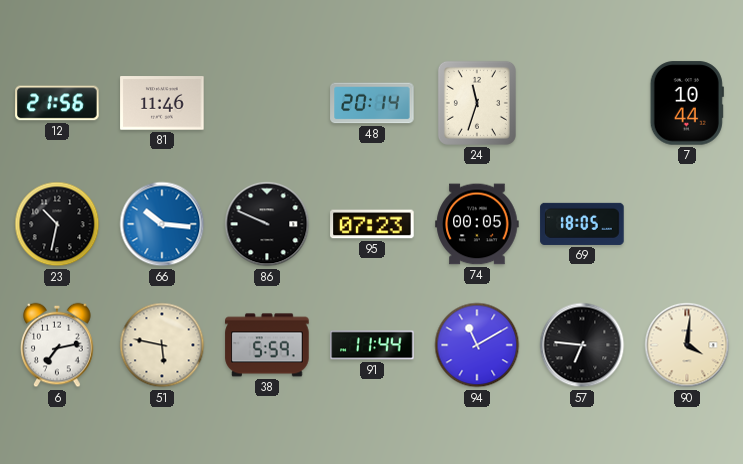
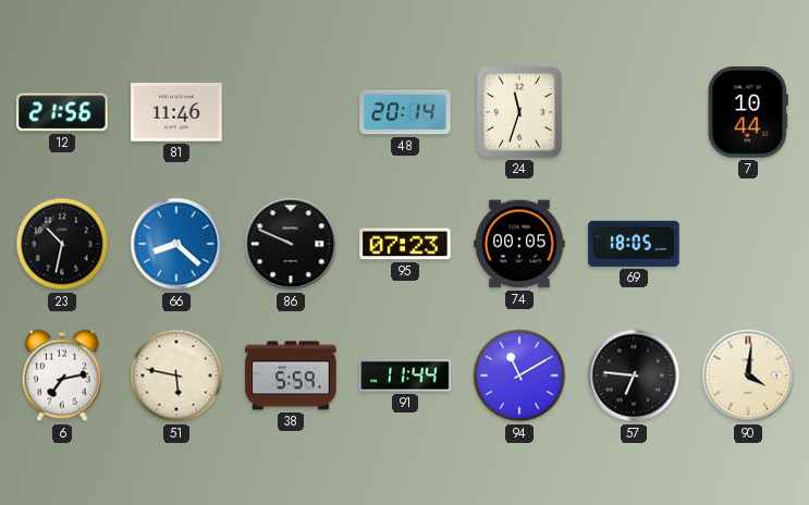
66: 10:16 -> 8:22
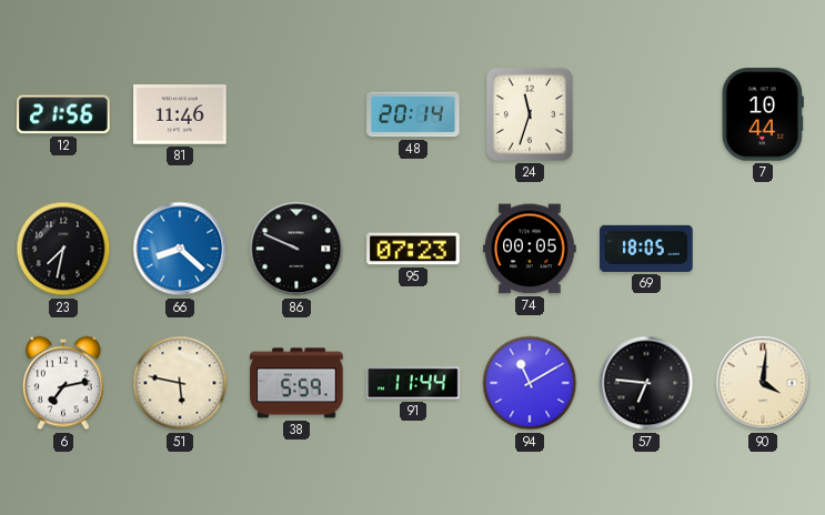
23: 10:32 -> 7:32
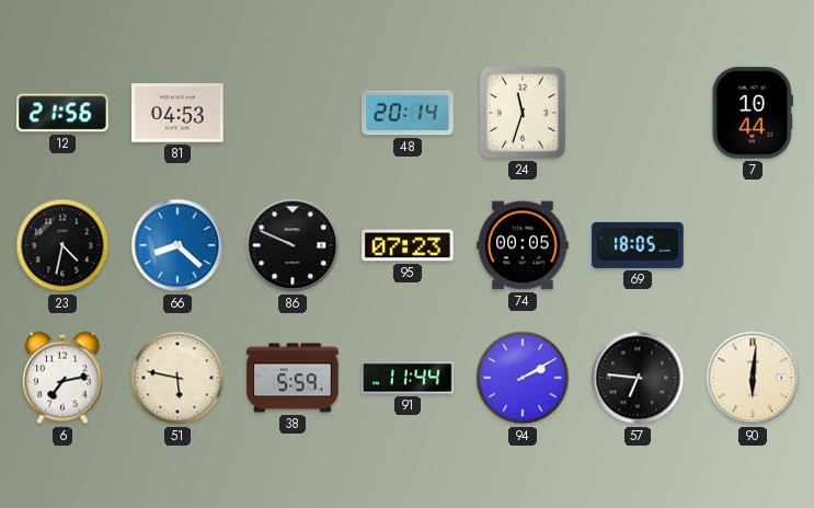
81: 11:46 -> 04:53
23: 7:32 -> 4:32
94: 11:10 -> 2:10
90: 4:01 -> 6:01
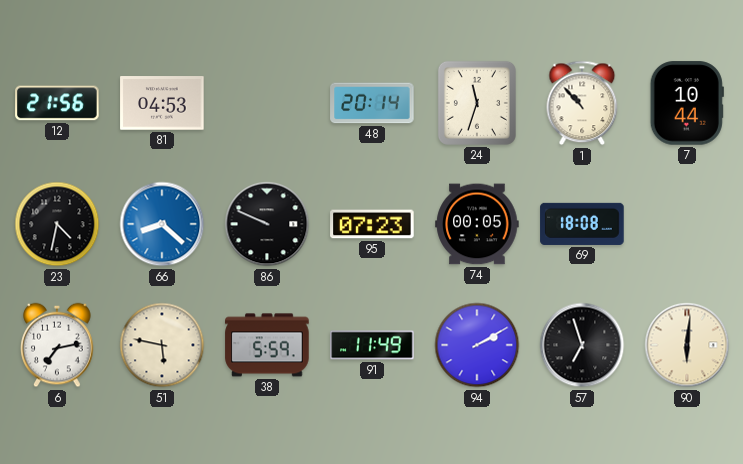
1: none -> 10:53
69: 18:05 -> 18:08
91: 11:44 -> 11:49
57: 6:46 -> 6:57
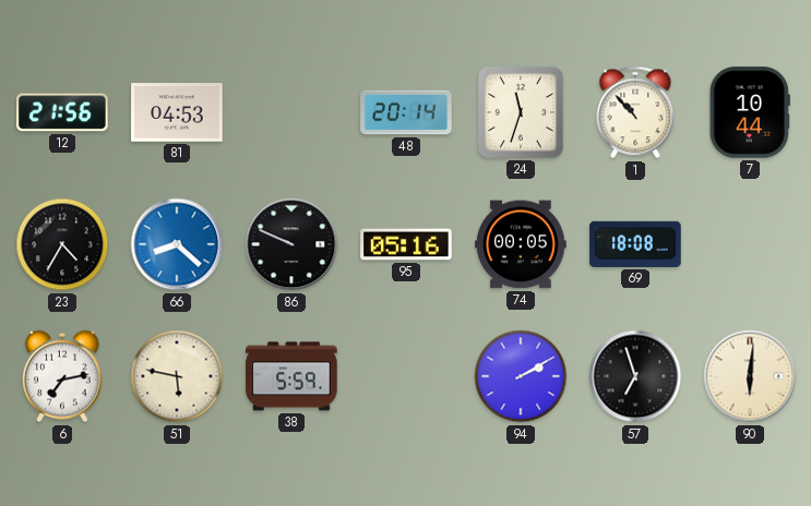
23: 4:32 -> 4:35
95: 07:23 -> 05:16
91: 11:49 -> none
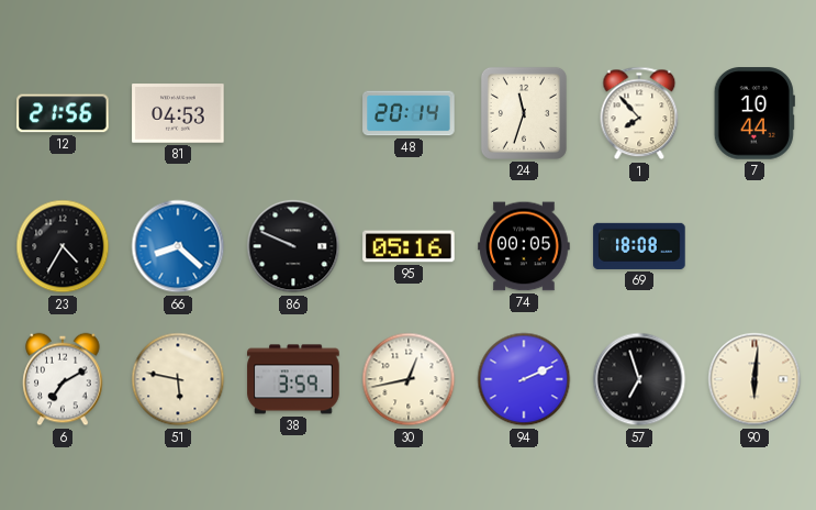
1: 10:53 -> 7:53
6: 7:13 -> 7:10
38: 5:59 -> 3:59
30: none -> 12:43
94: 2:10 -> 2:11
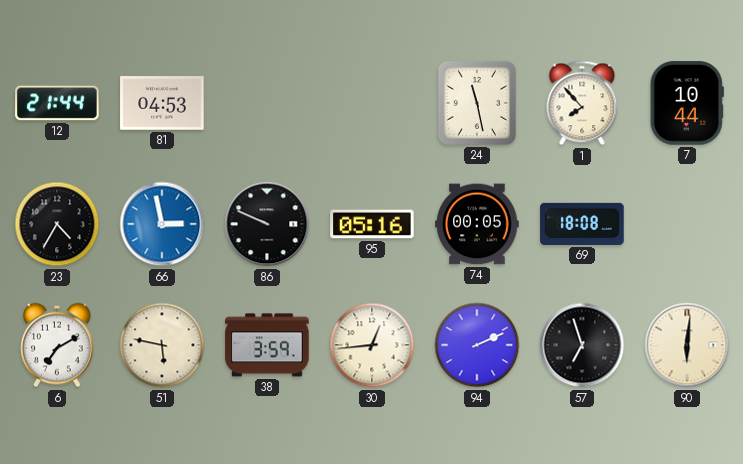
12: 21:56 -> 21:44
48: 20:14 -> none
24: 11:33 -> 11:28
66: 8:22 -> 2:58
30: 12:43 -> 12:44
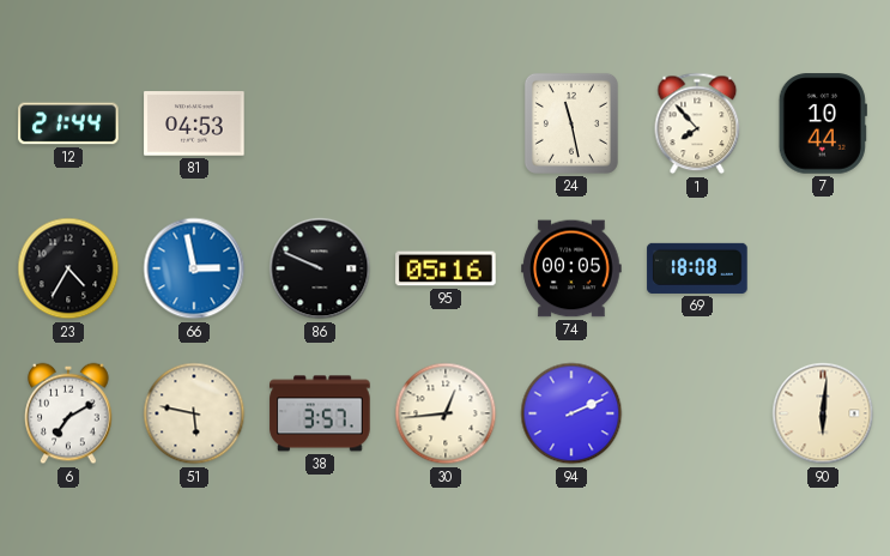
38: 3:59 -> 3:57
57: 6:57 -> none
